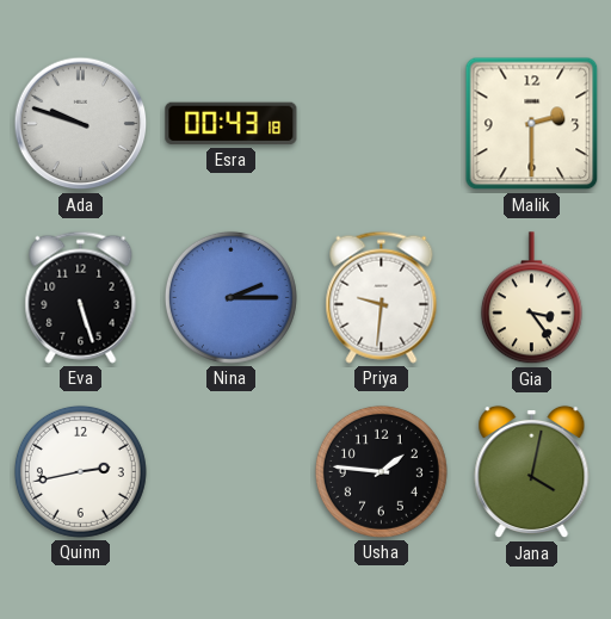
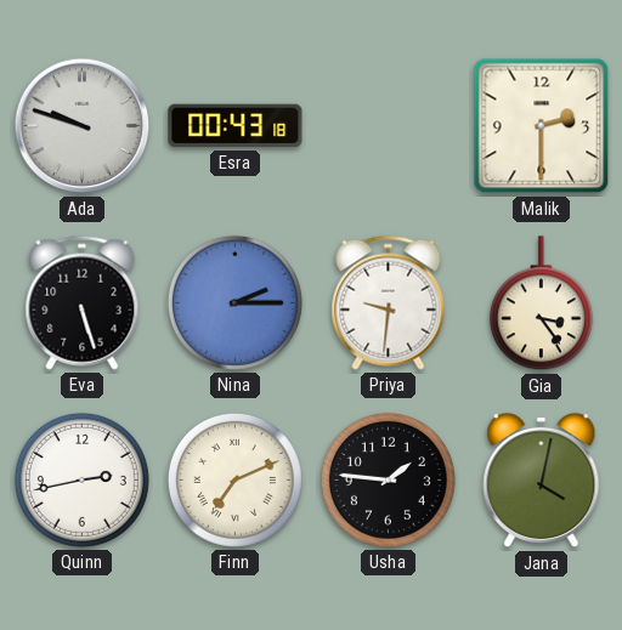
Finn: none -> 7:11
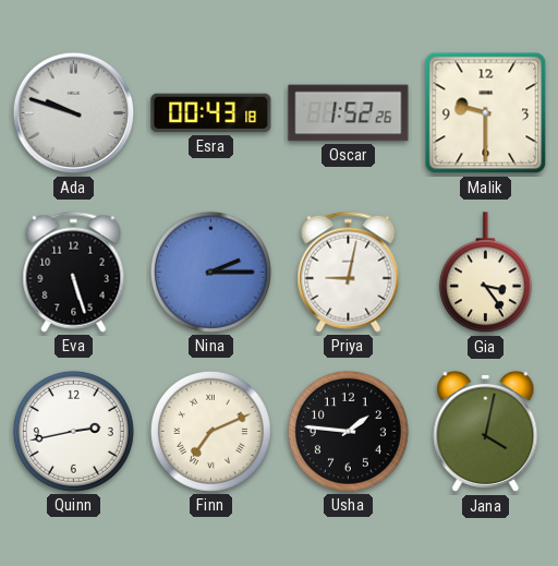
Oscar: none -> 1:52
Malik: 2:30 -> 9:30
Priya: 9:31 -> 9:02
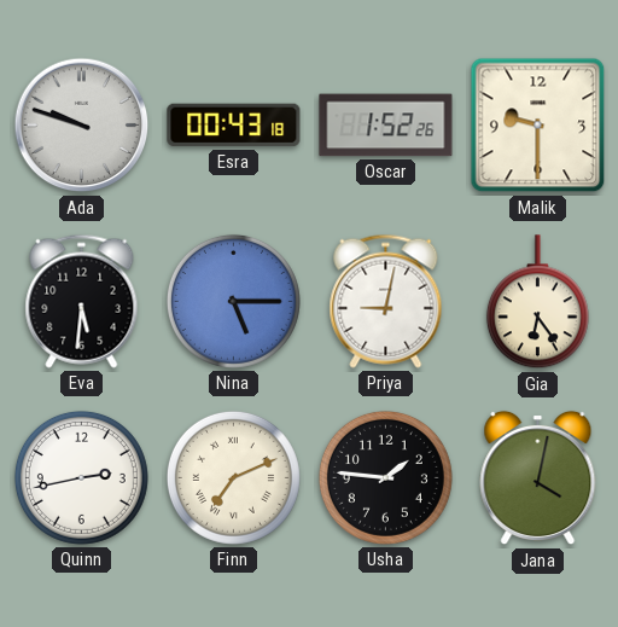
Eva: 5:27 -> 5:31
Nina: 2:15 -> 5:15
Gia: 3:24 -> 6:24
